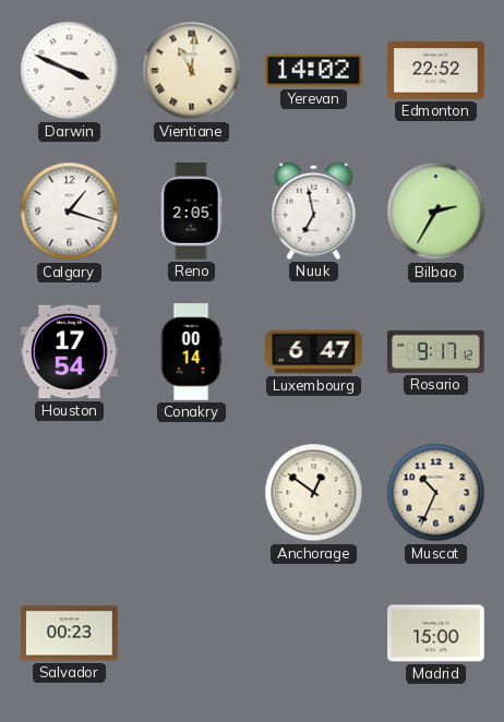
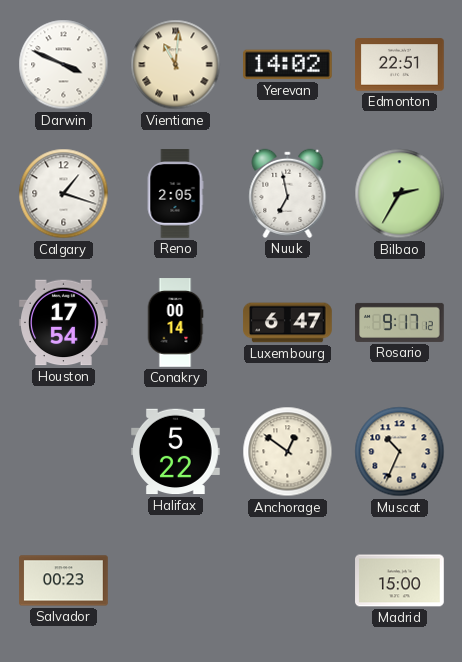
Edmonton: 22:52 -> 22:51
Halifax: none -> 5:22
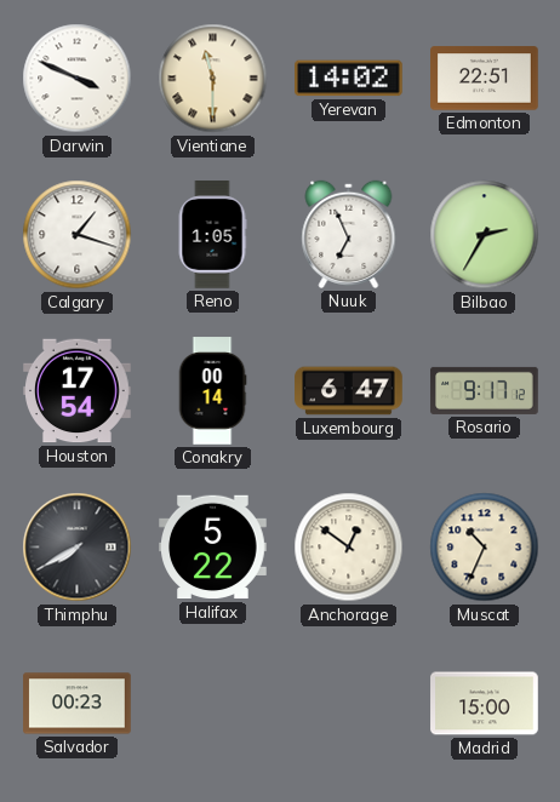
Vientiane: 11:01 -> 11:30
Reno: 2:05 -> 1:05
Nuuk: 6:58 -> 6:56
Thimphu: none -> 7:40
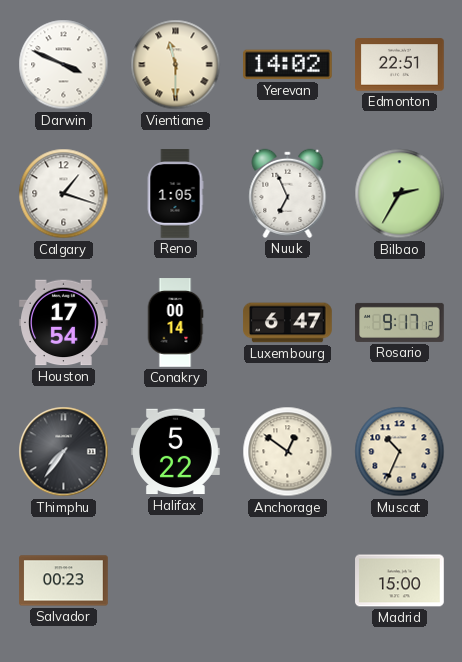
Thimphu: 7:40 -> 7:36
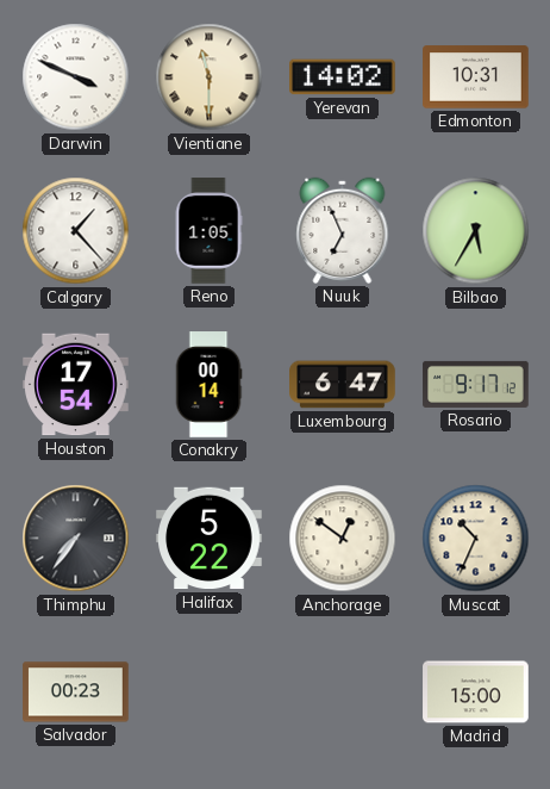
Edmonton: 22:51 -> 10:31
Calgary: 1:18 -> 1:23
Bilbao: 2:35 -> 5:35
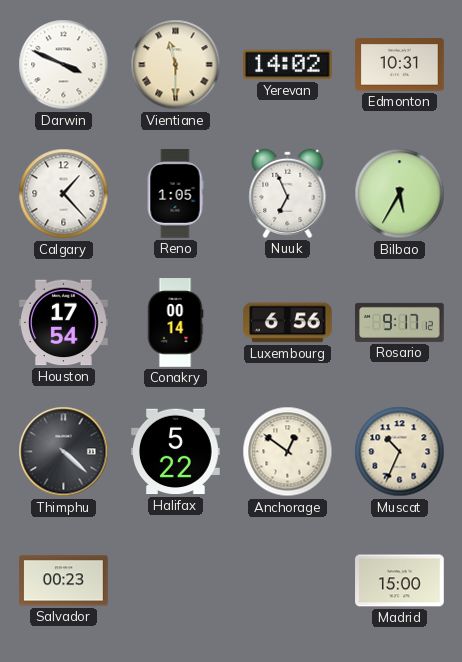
Luxembourg: 6:47 -> 6:56
Thimphu: 7:36 -> 4:22
